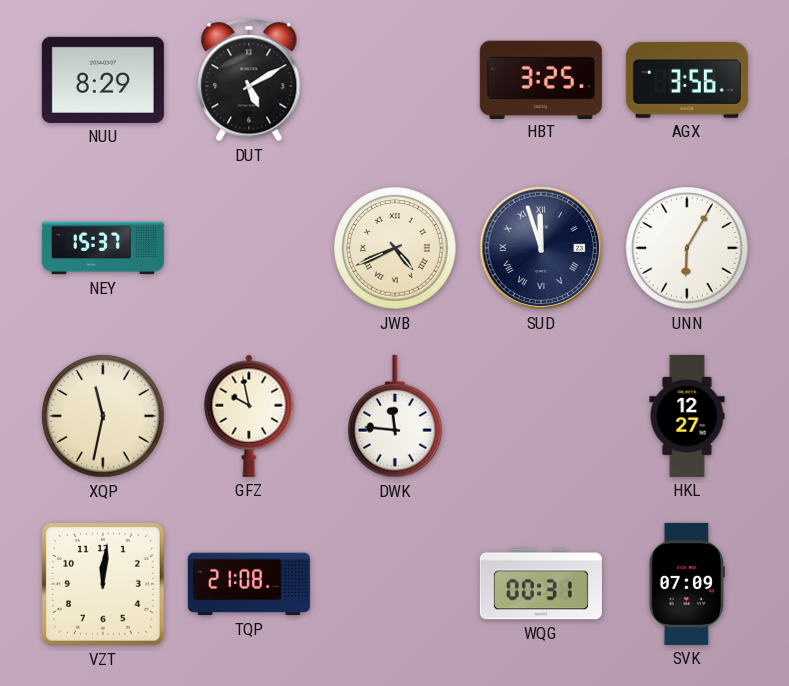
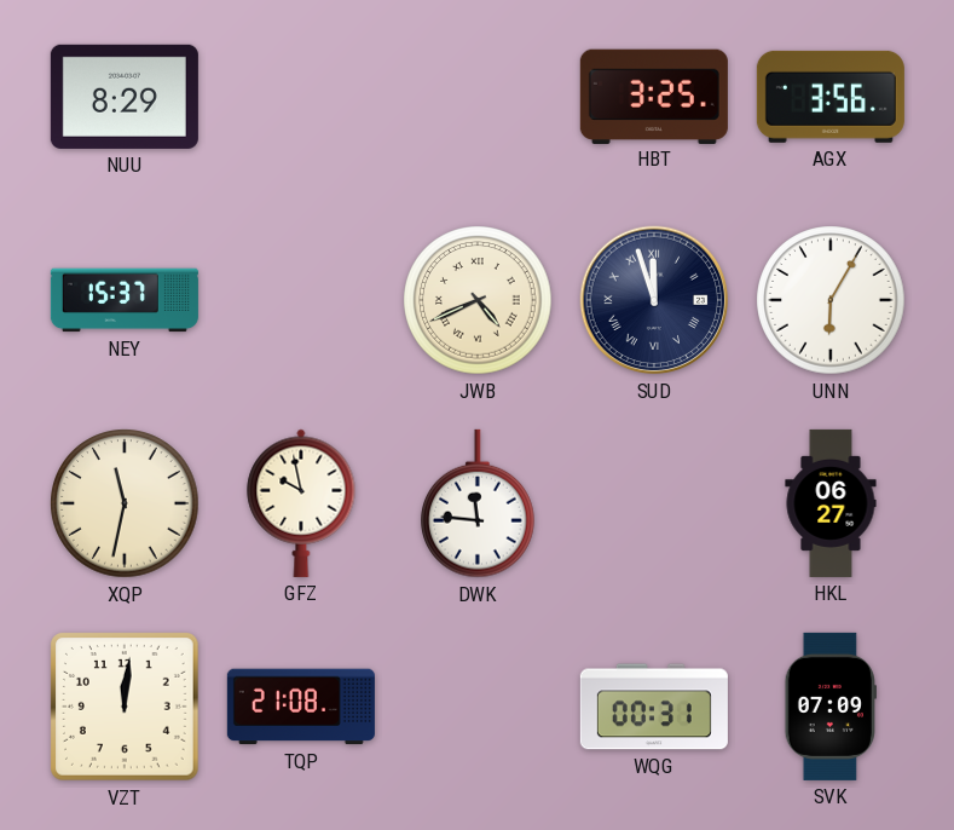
DUT: 5:10 -> none
HKL: 12:27 -> 06:27
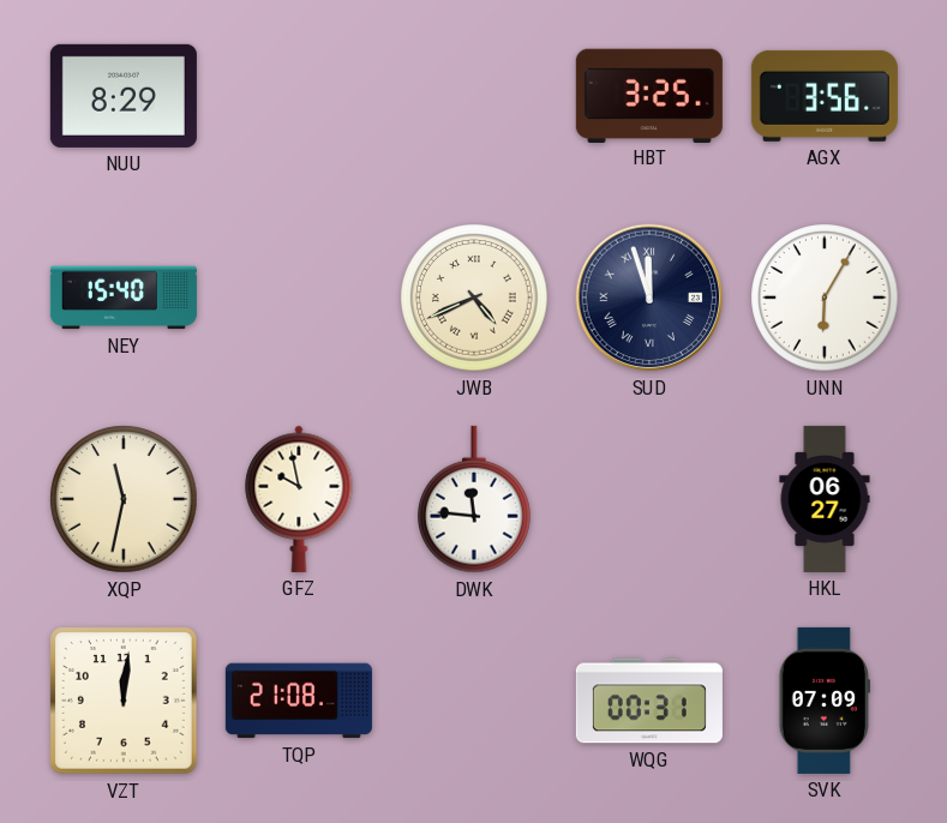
NEY: 15:37 -> 15:40
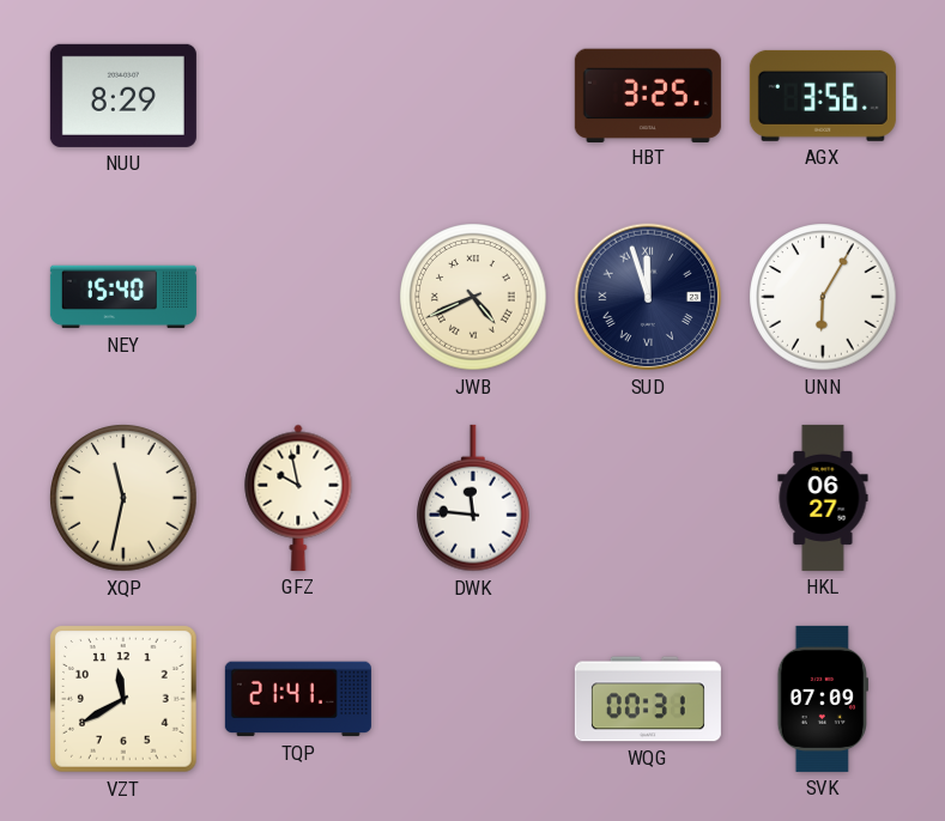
VZT: 12:01 -> 11:40
TQP: 21:08 -> 21:41
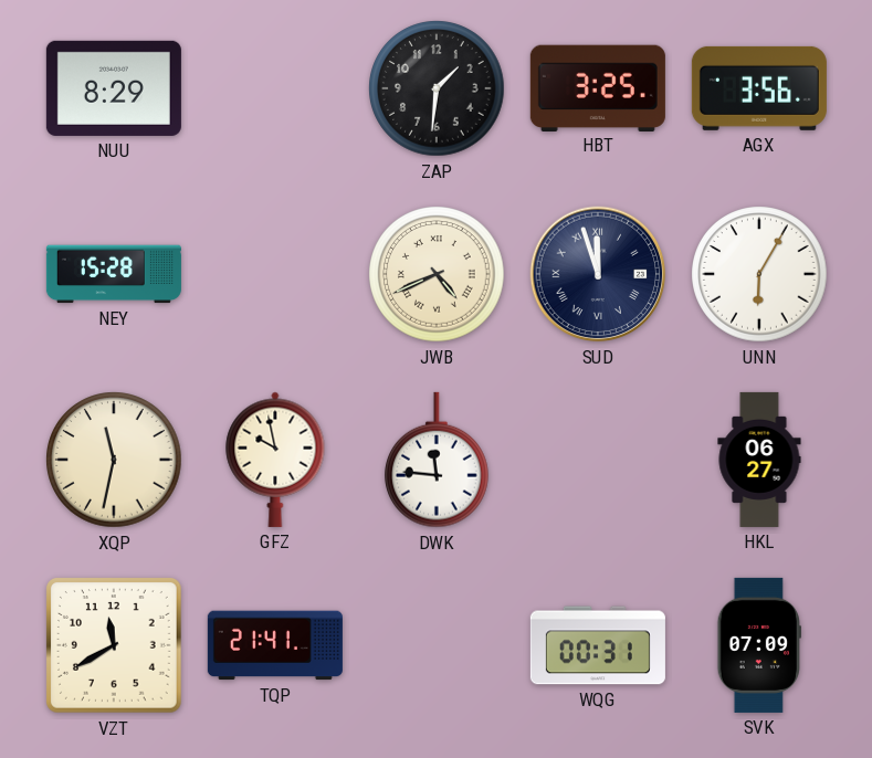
ZAP: none -> 1:31
NEY: 15:40 -> 15:28
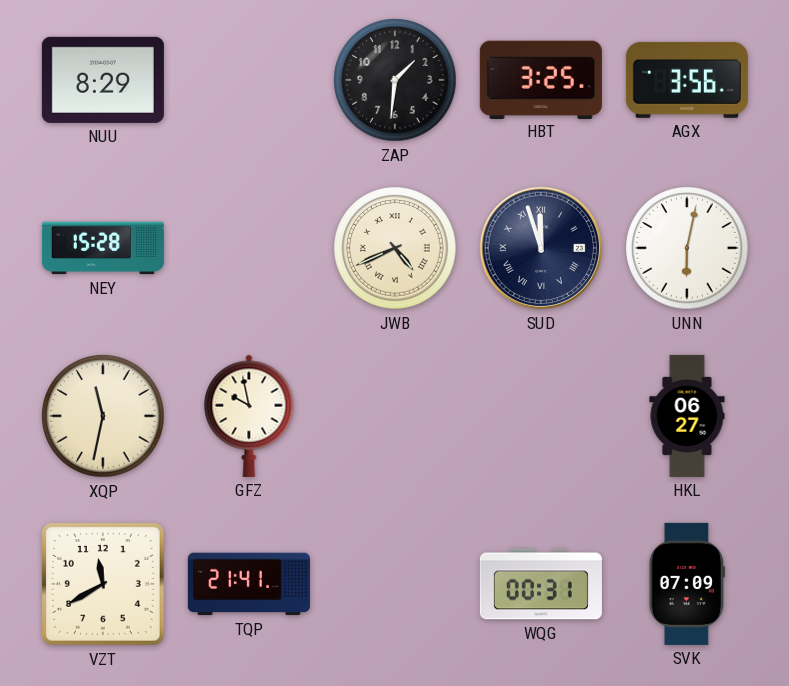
UNN: 6:05 -> 6:02
DWK: 11:46 -> none
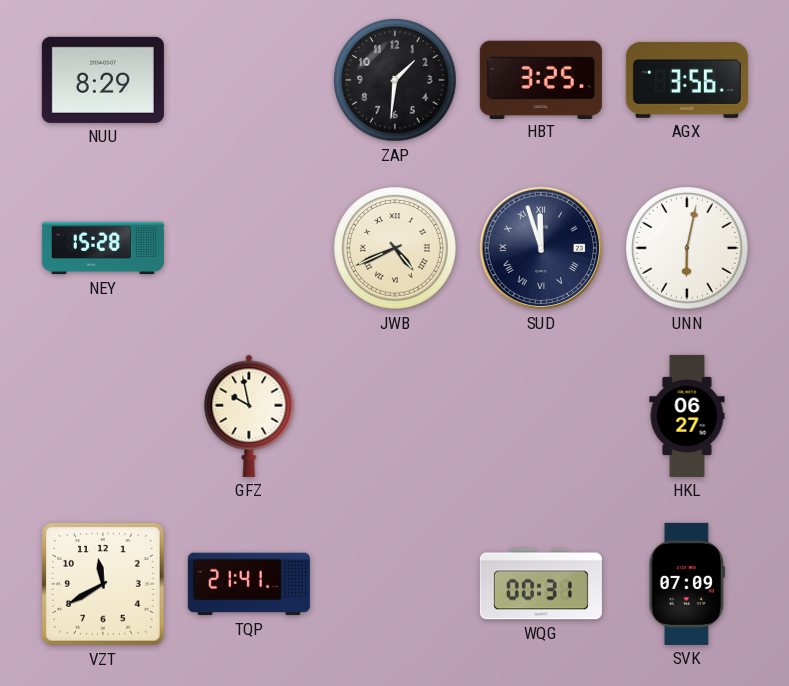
XQP: 11:32 -> none
